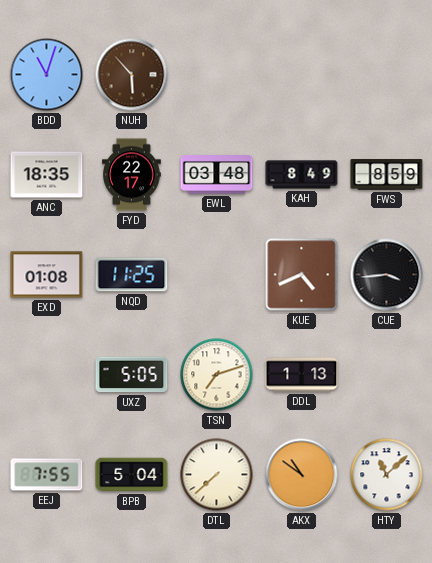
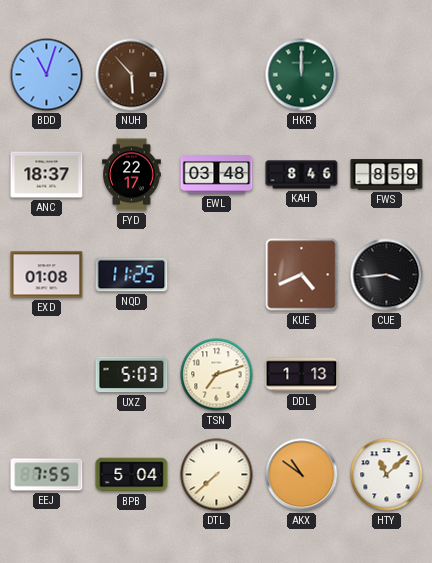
HKR: none -> 12:00
ANC: 18:35 -> 18:37
KAH: 8:49 -> 8:46
UXZ: 5:05 -> 5:03
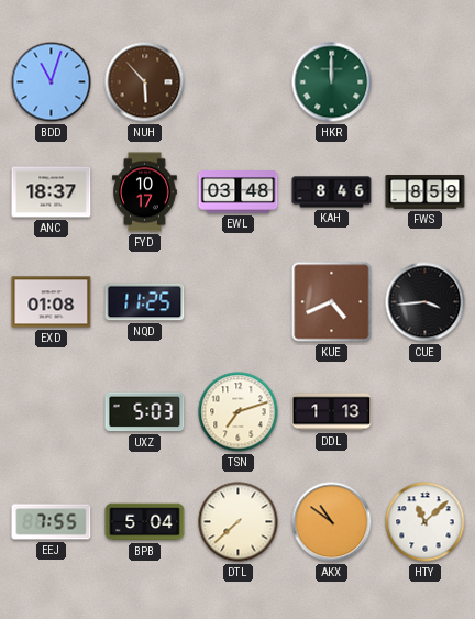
FYD: 22:17 -> 10:17
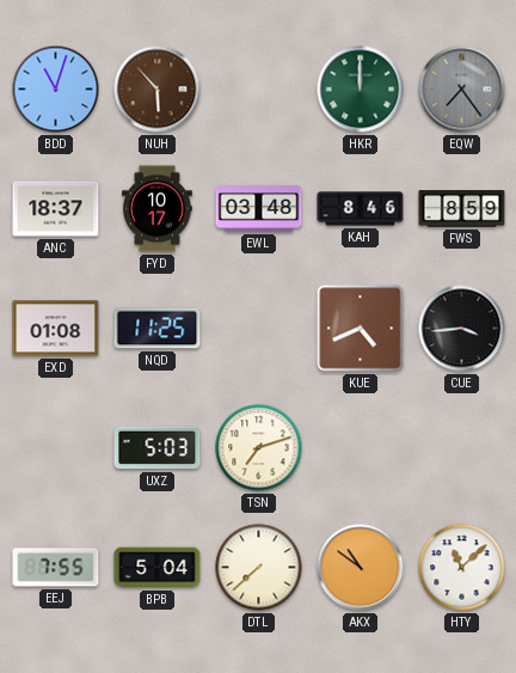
EQW: none -> 7:24
DDL: 1:13 -> none
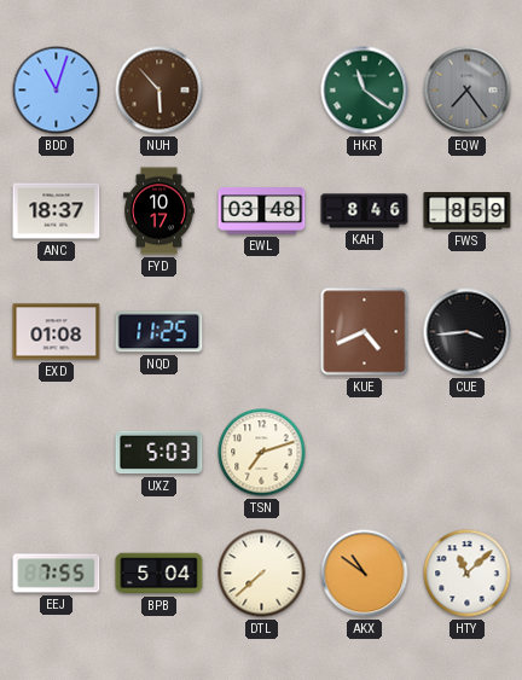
HKR: 12:00 -> 11:21
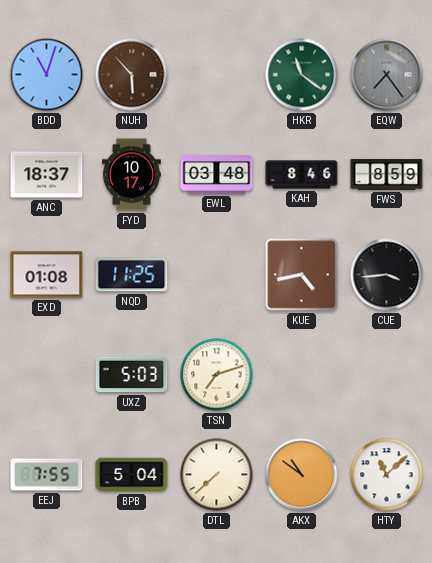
KUE: 4:41 -> 4:43
